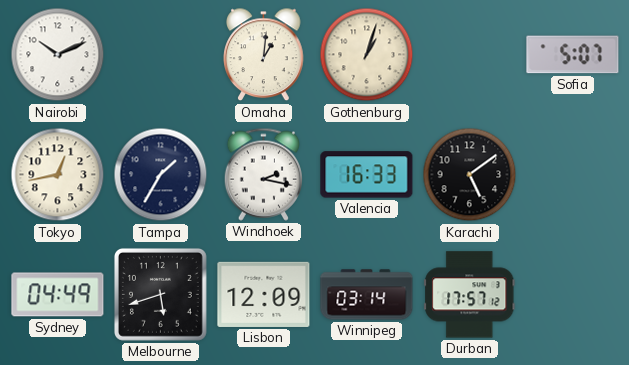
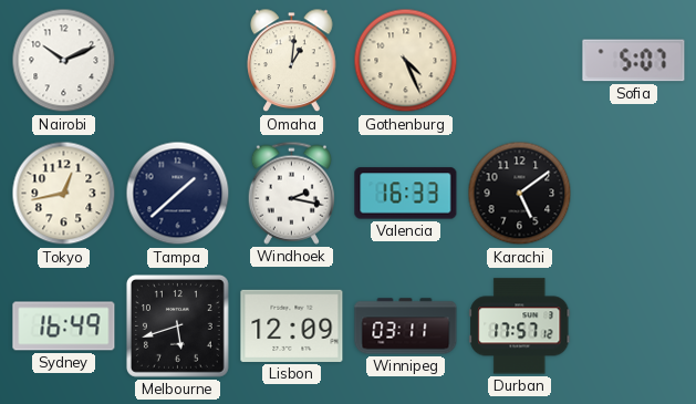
Gothenburg: 1:03 -> 4:26
Tampa: 1:35 -> 1:38
Sydney: 04:49 -> 16:49
Winnipeg: 03:14 -> 03:11
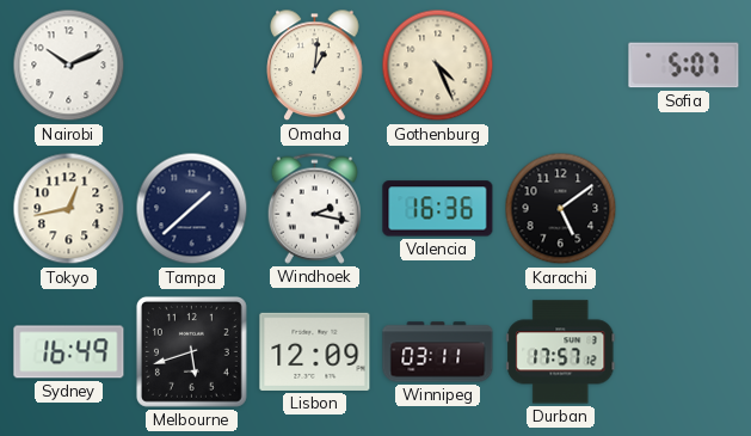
Valencia: 16:33 -> 16:36
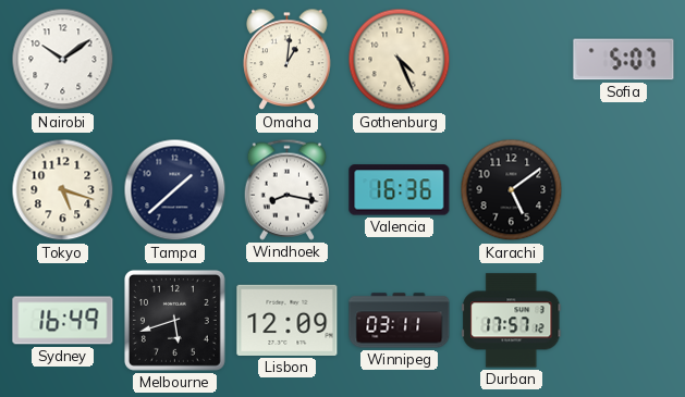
Nairobi: 10:11 -> 10:09
Tokyo: 12:43 -> 5:18
Windhoek: 2:17 -> 8:17
